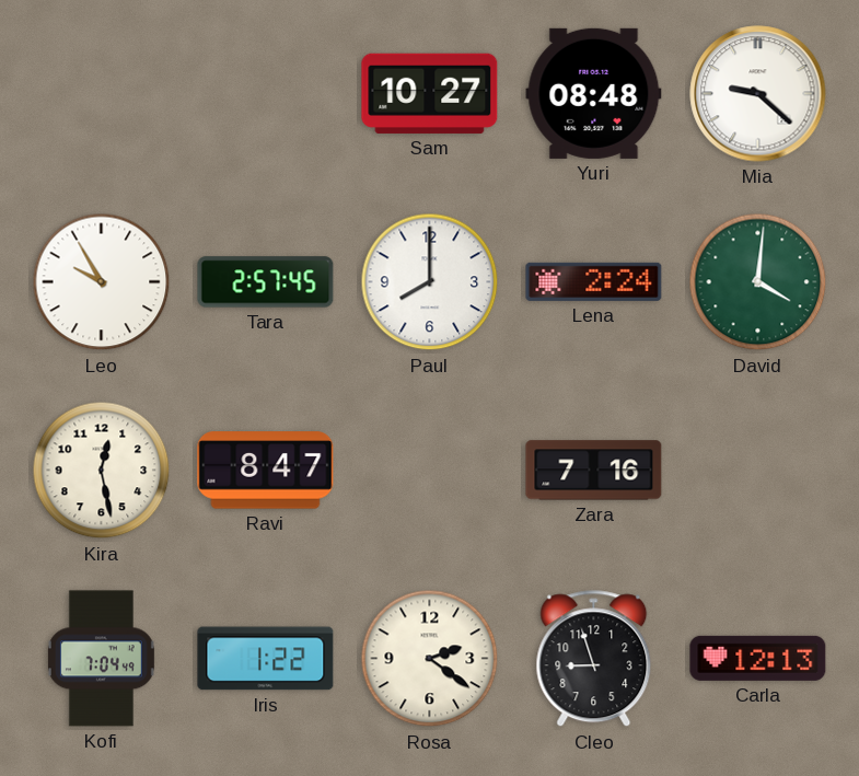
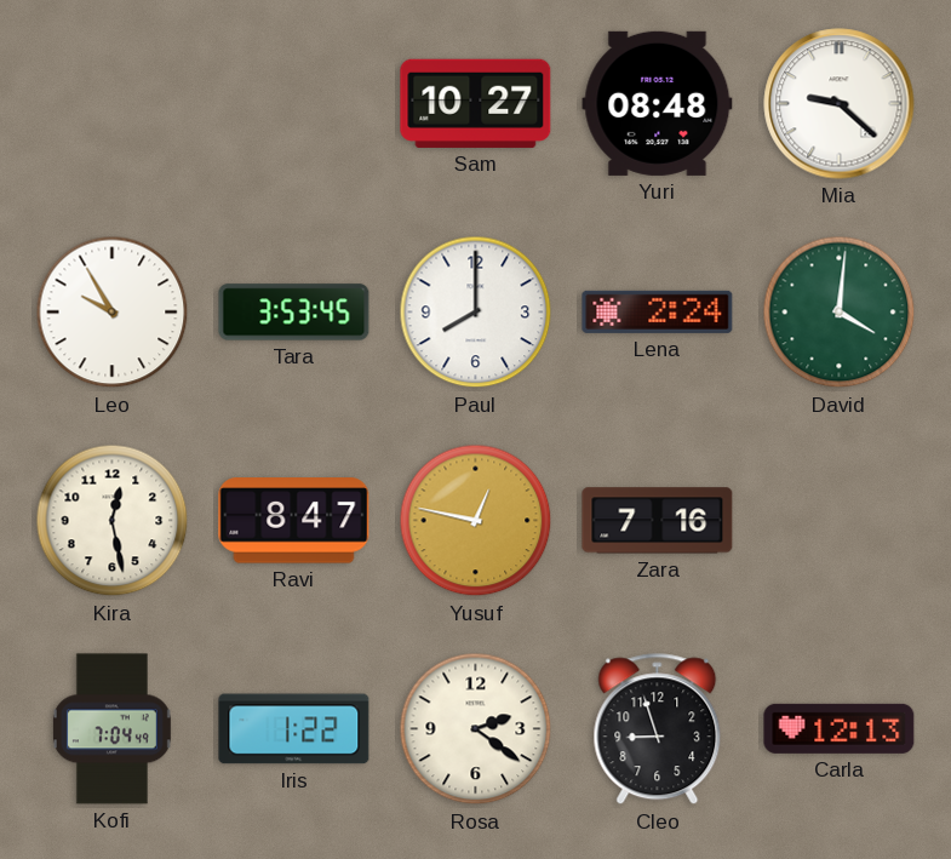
Tara: 2:57 -> 3:53
Yusuf: none -> 12:47
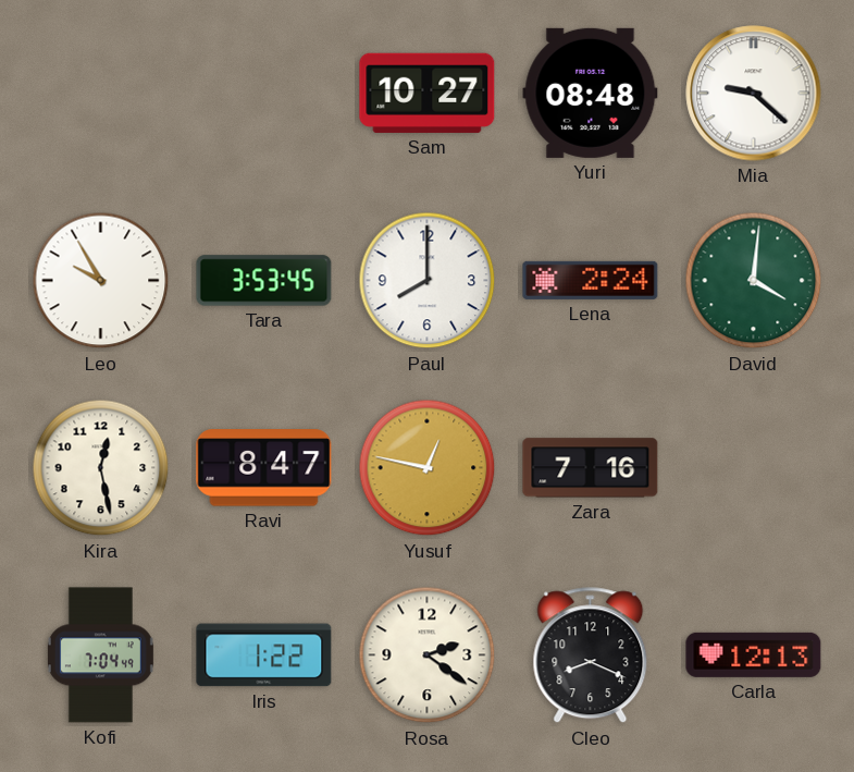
Cleo: 8:57 -> 8:19
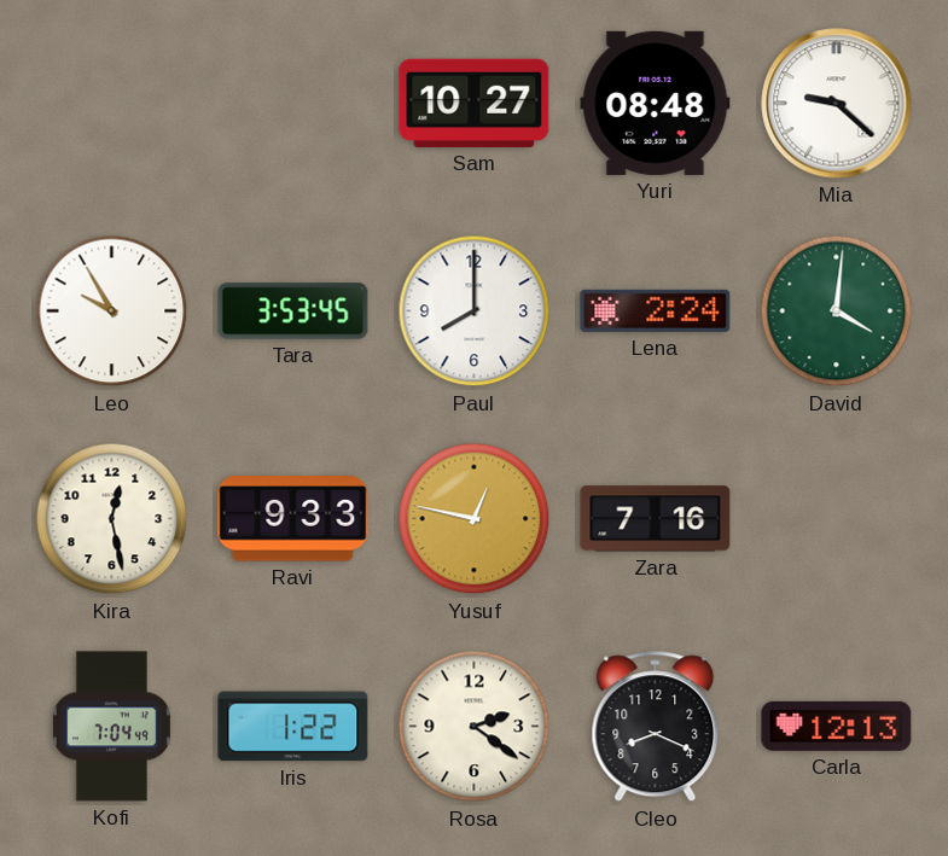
Ravi: 8:47 -> 9:33
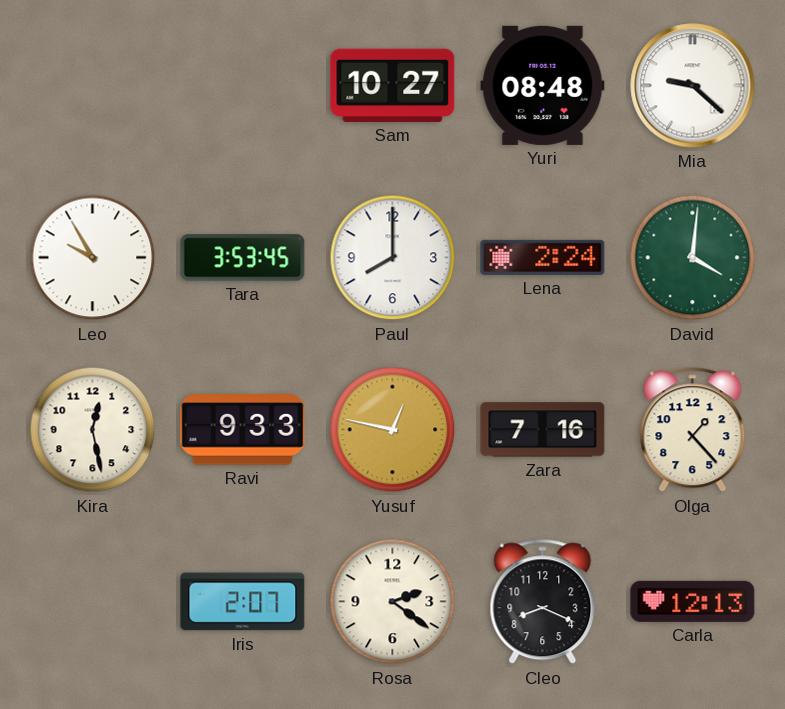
Olga: none -> 1:23
Kofi: 7:04 -> none
Iris: 1:22 -> 2:07
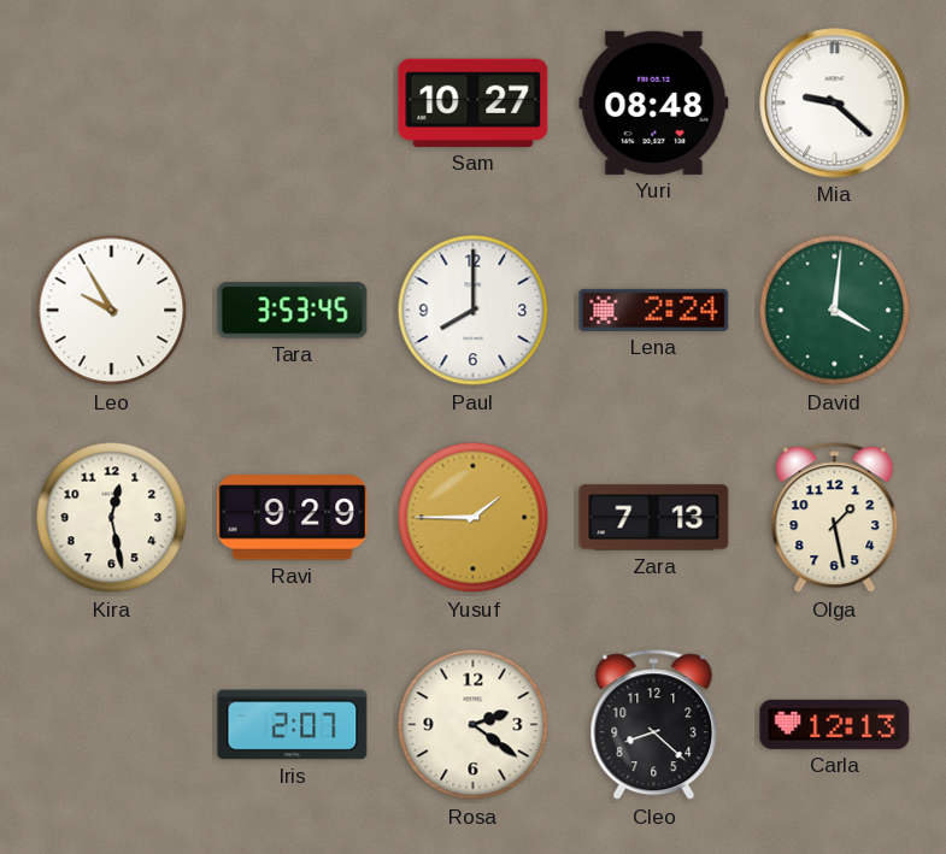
Ravi: 9:33 -> 9:29
Yusuf: 12:47 -> 1:45
Zara: 7:16 -> 7:13
Olga: 1:23 -> 1:28
Cleo: 8:19 -> 8:22
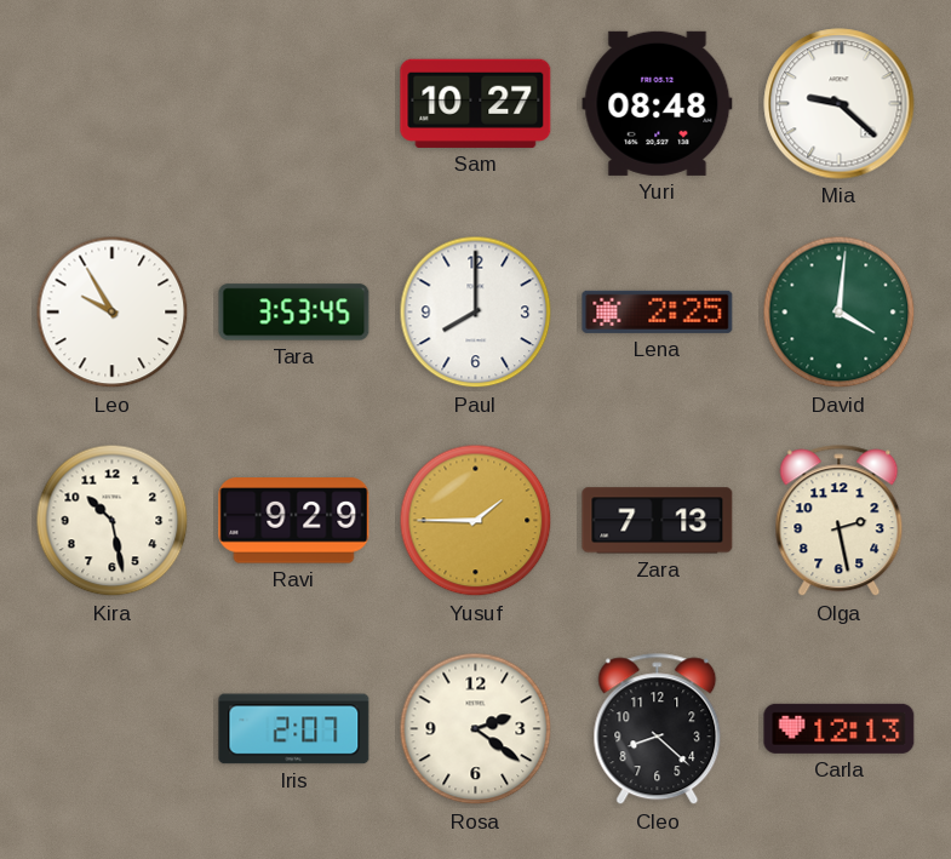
Lena: 2:24 -> 2:25
Kira: 12:28 -> 10:28
Olga: 1:28 -> 2:28
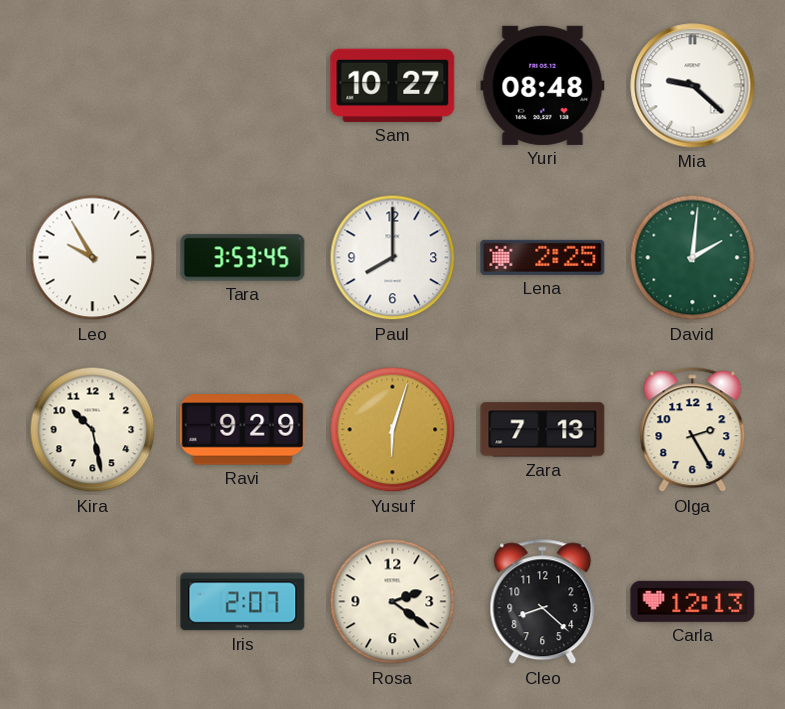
David: 4:01 -> 2:01
Yusuf: 1:45 -> 6:03
Olga: 2:28 -> 2:25
